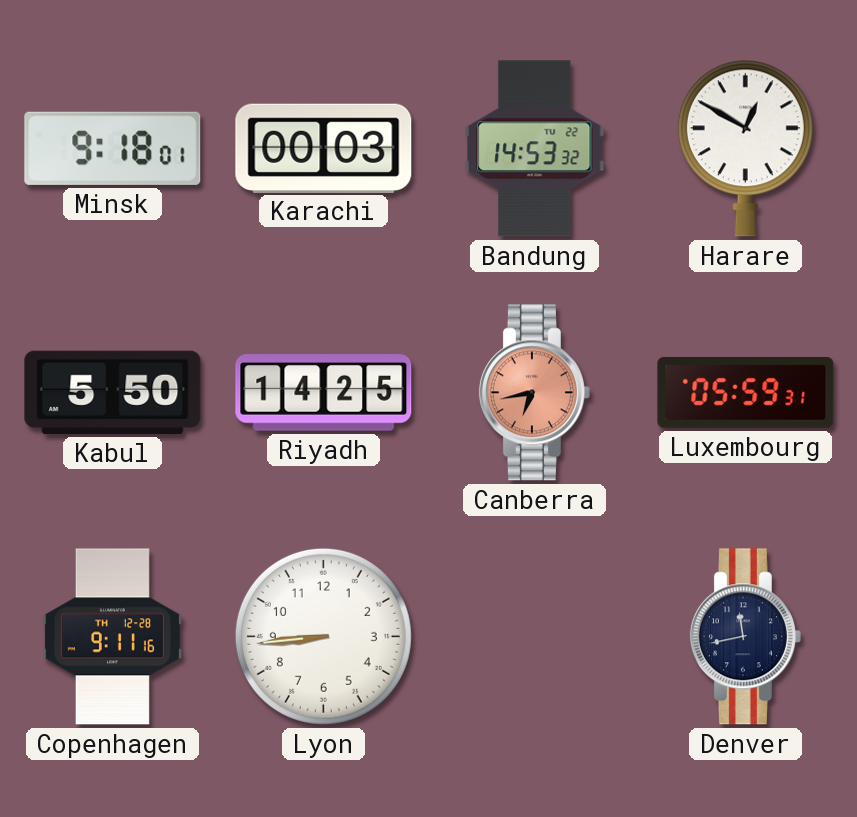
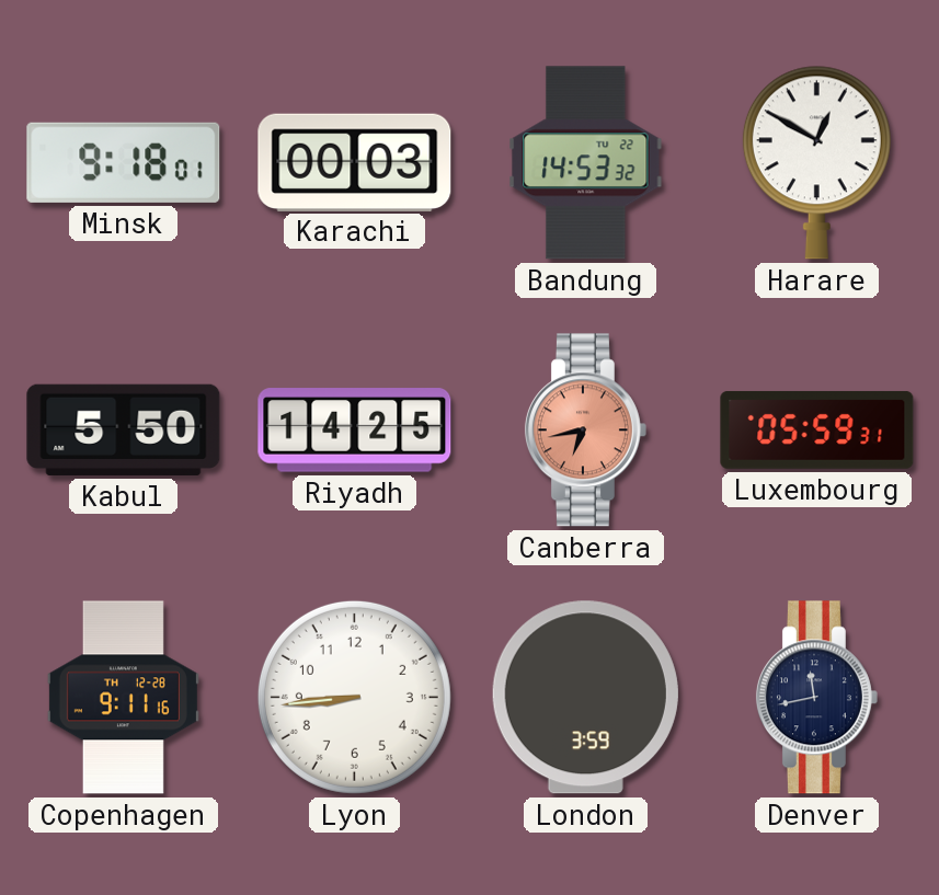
London: none -> 3:59
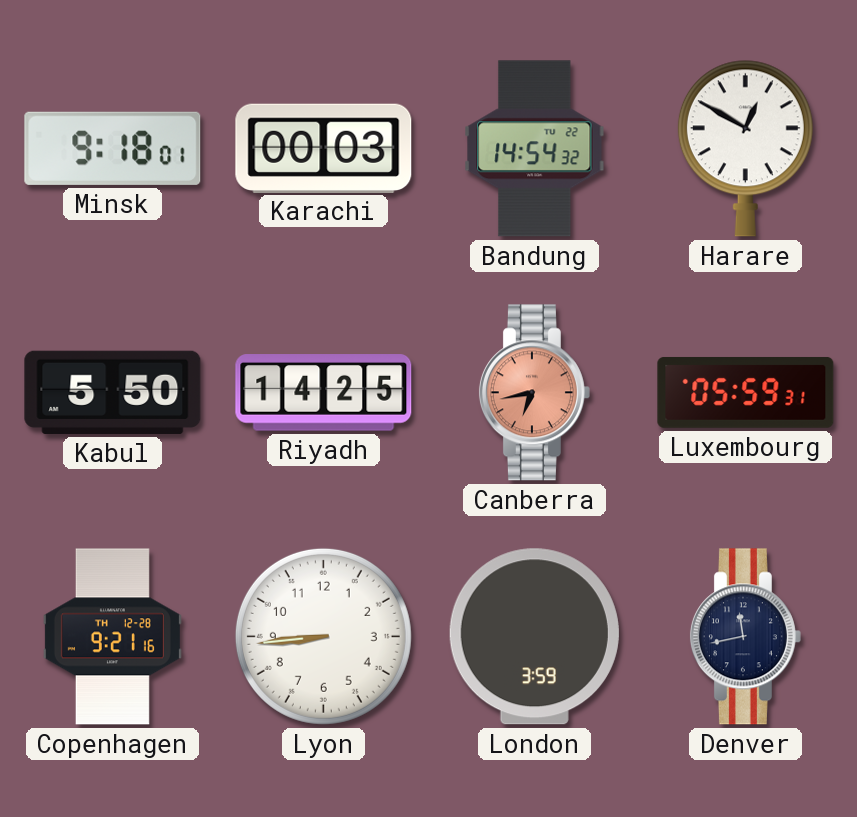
Bandung: 14:53 -> 14:54
Copenhagen: 9:11 -> 9:21
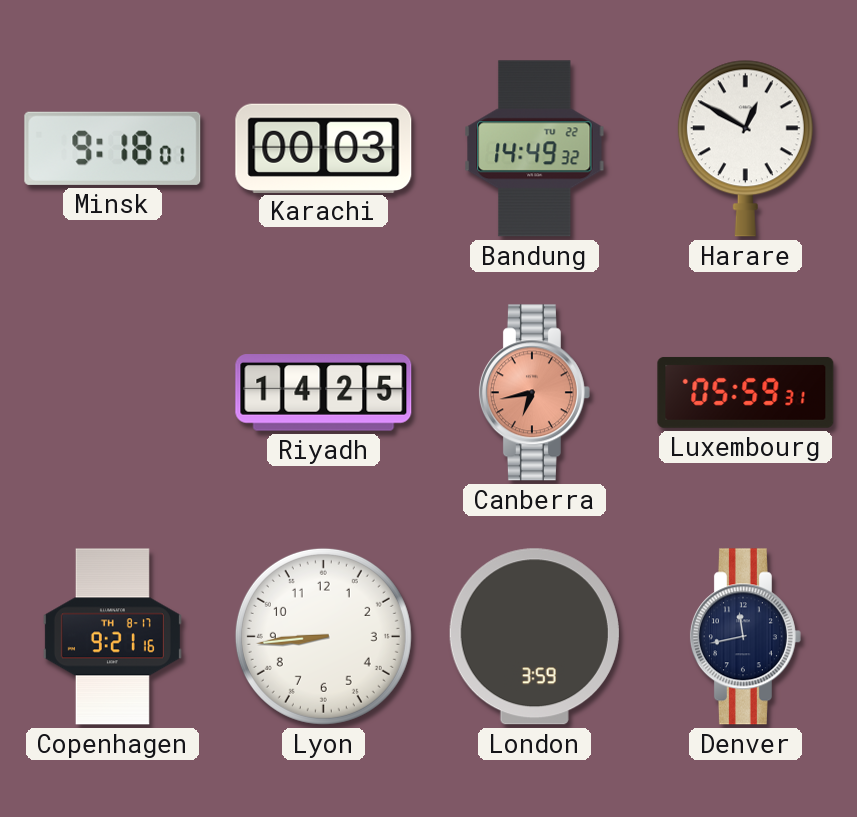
Bandung: 14:54 -> 14:49
Kabul: 5:50 -> none
Copenhagen date: TH 12-28 -> TH 8-17
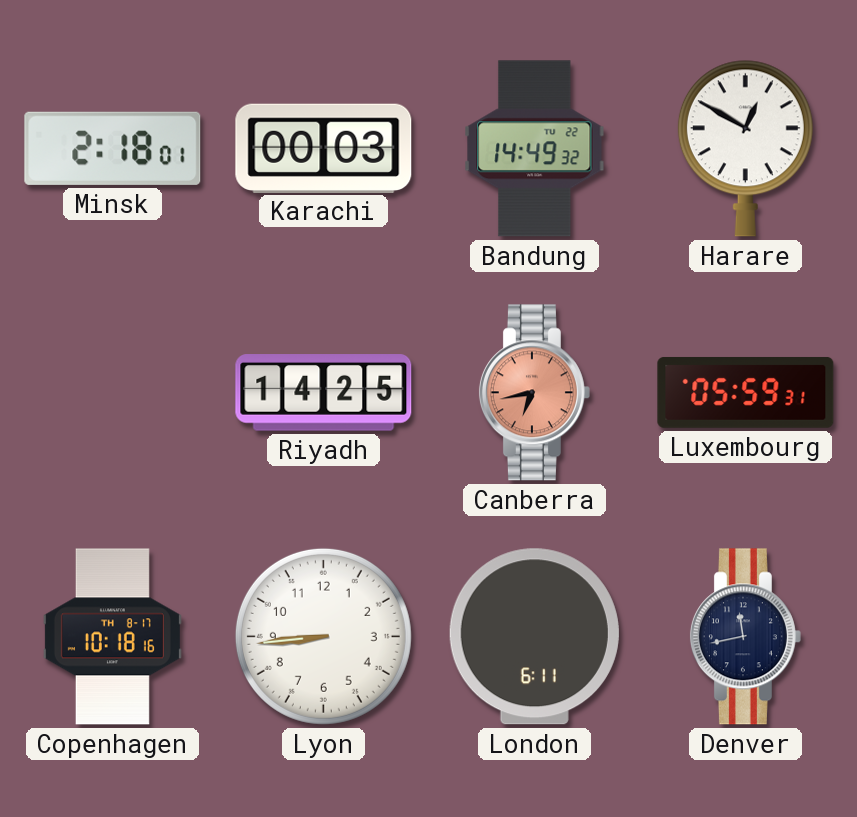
Minsk: 9:18 -> 2:18
Copenhagen: 9:21 -> 10:18
London: 3:59 -> 6:11
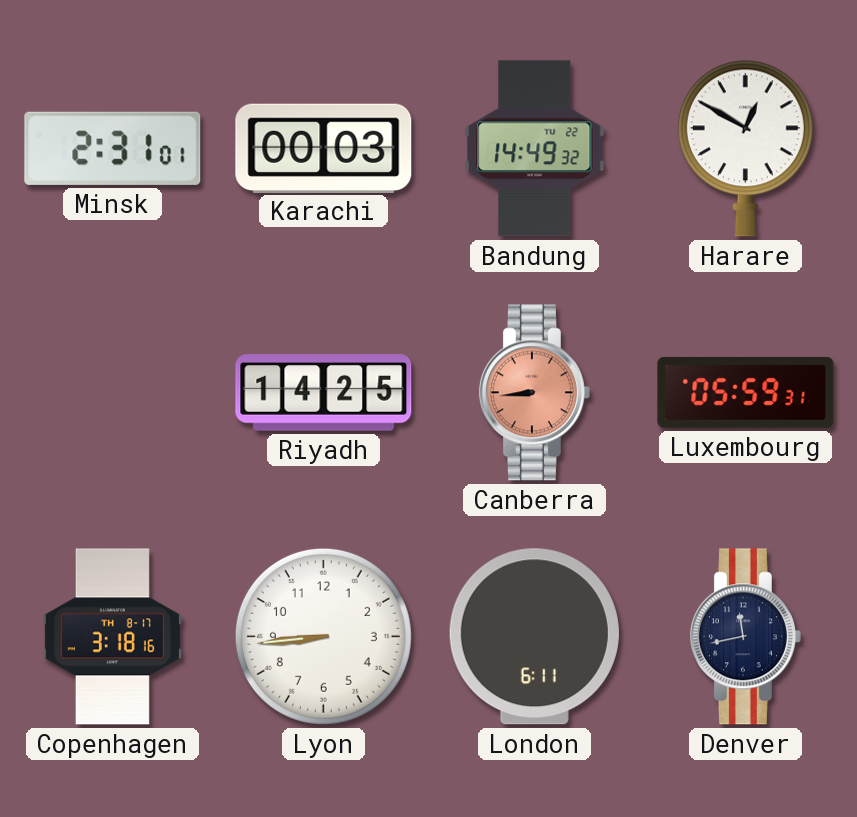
Minsk: 2:18 -> 2:31
Canberra: 6:43 -> 8:44
Copenhagen: 10:18 -> 3:18
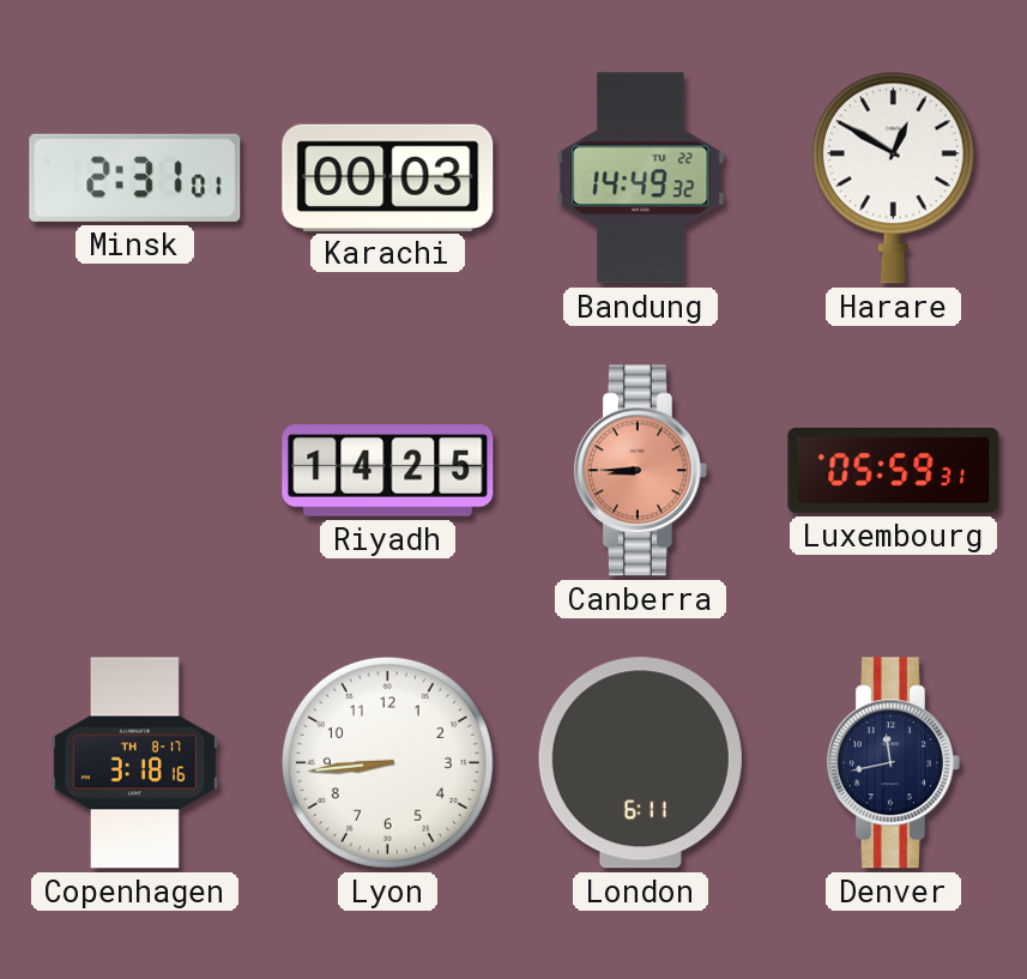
Canberra: 8:44 -> 8:45
